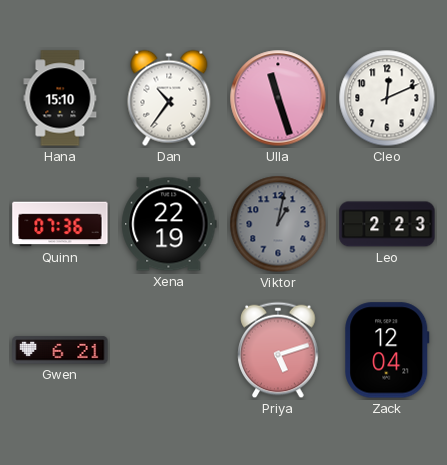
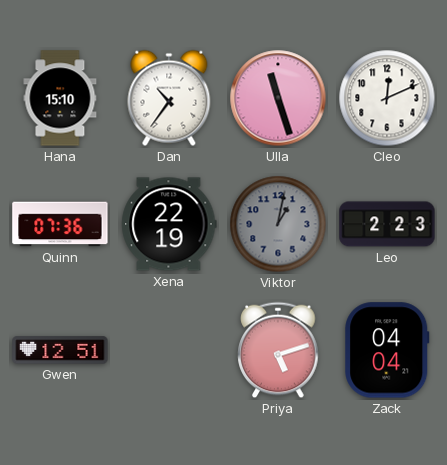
Gwen: 6:21 -> 12:51
Zack: 12:04 -> 04:04
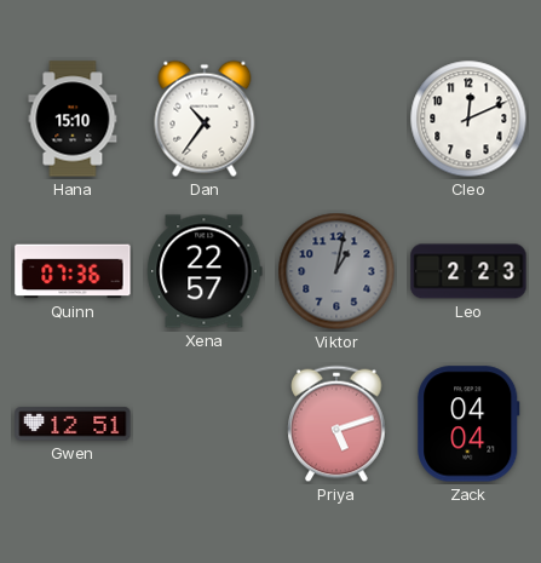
Ulla: 11:27 -> none
Xena: 22:19 -> 22:57
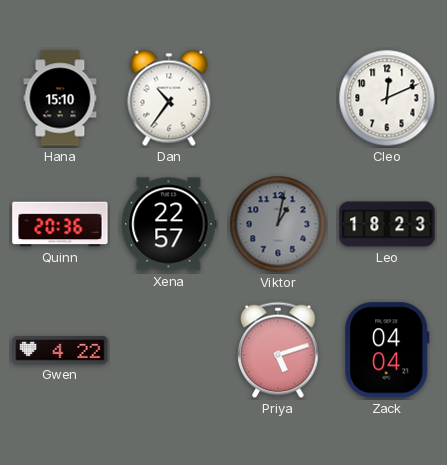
Quinn: 07:36 -> 20:36
Leo: 2:23 -> 18:23
Gwen: 12:51 -> 4:22
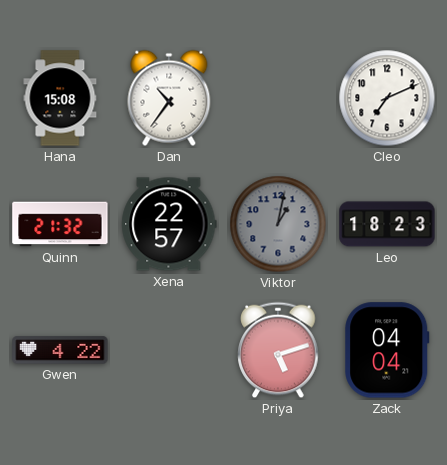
Hana: 15:10 -> 15:08
Cleo: 12:11 -> 7:11
Quinn: 20:36 -> 21:32
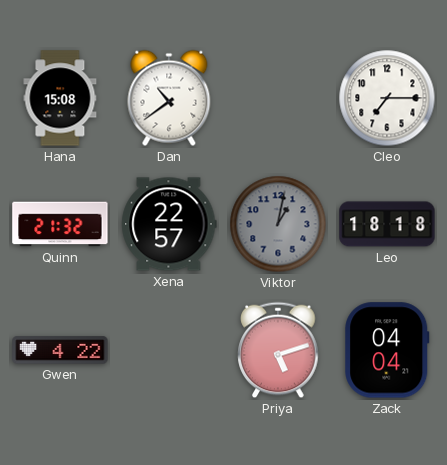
Dan: 10:36 -> 10:39
Cleo: 7:11 -> 7:15
Leo: 18:23 -> 18:18
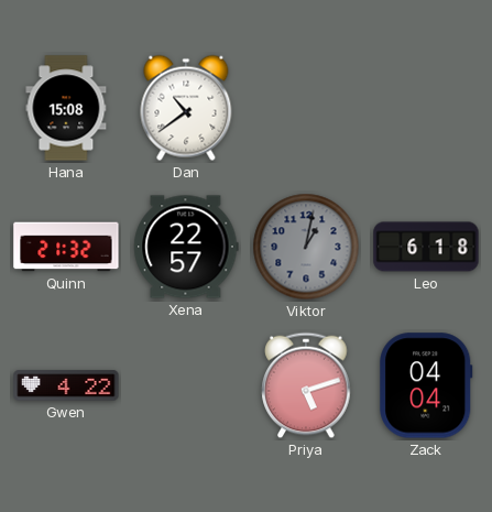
Cleo: 7:15 -> none
Leo: 18:18 -> 6:18
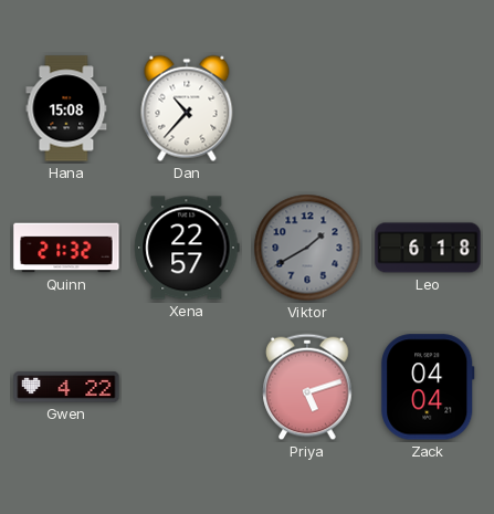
Dan: 10:39 -> 10:37
Viktor: 1:02 -> 1:40
